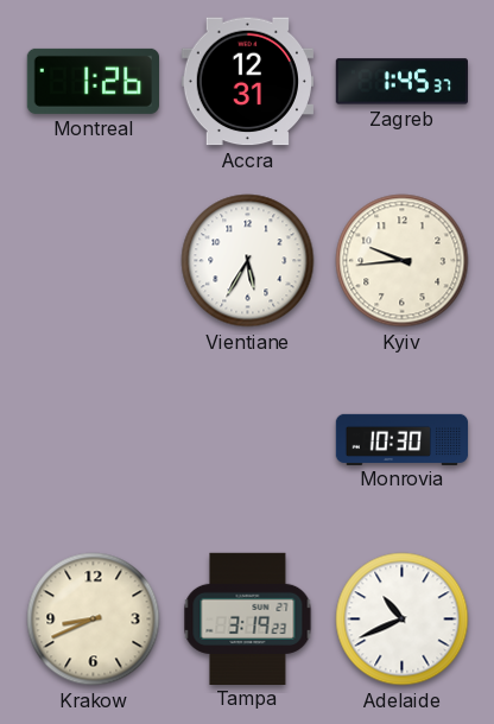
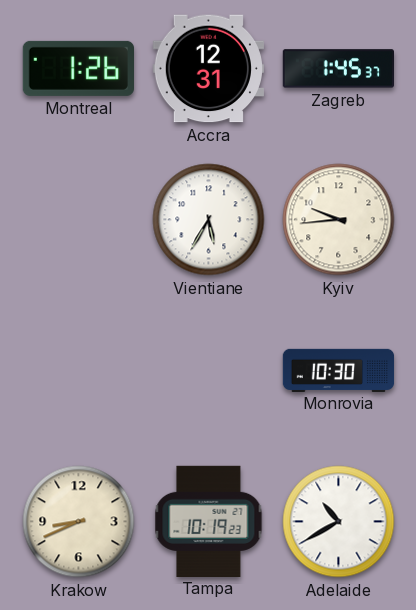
Tampa: 3:19 -> 10:19
Adelaide: 10:41 -> 10:40
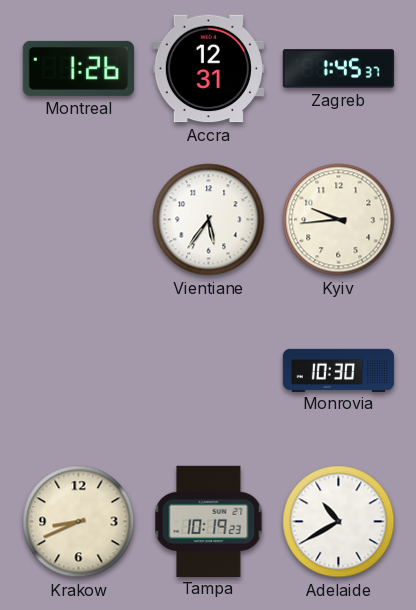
Vientiane: 5:35 -> 5:36
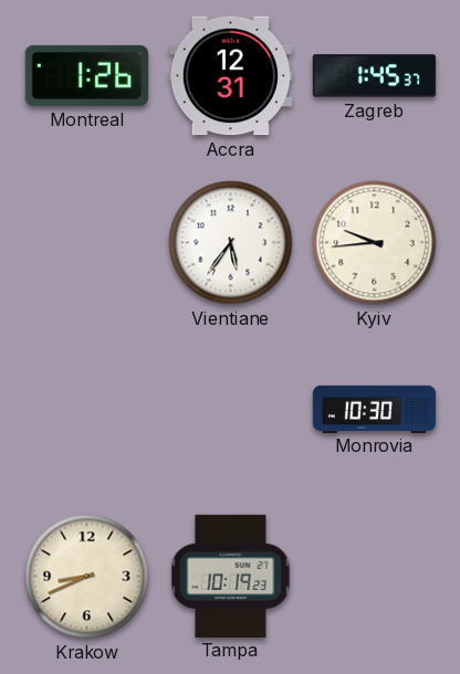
Adelaide: 10:40 -> none
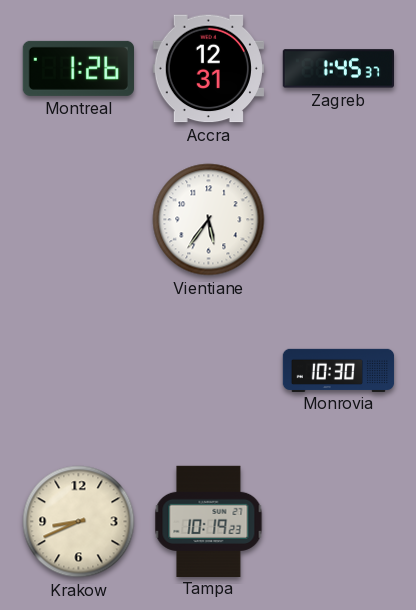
Kyiv: 9:44 -> none
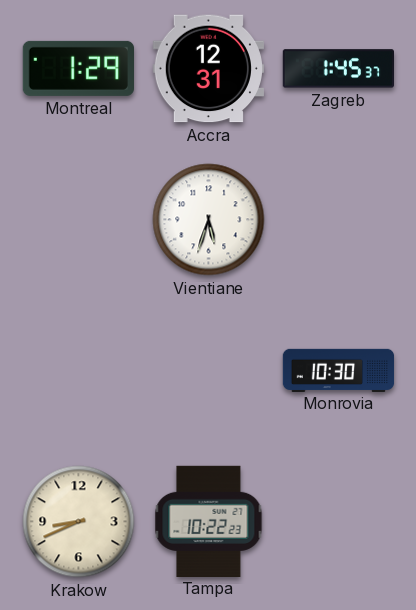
Montreal: 1:26 -> 1:29
Vientiane: 5:36 -> 5:33
Tampa: 10:19 -> 10:22
